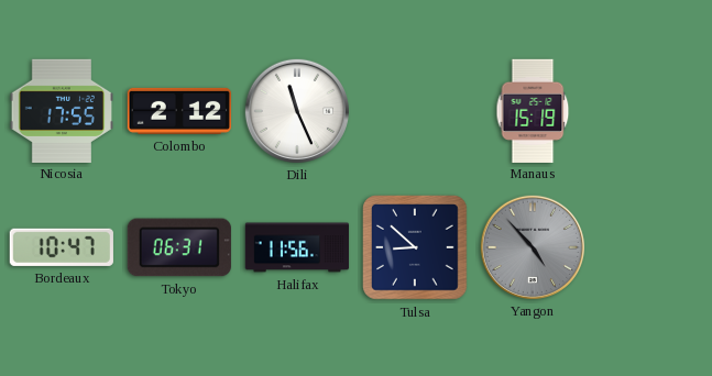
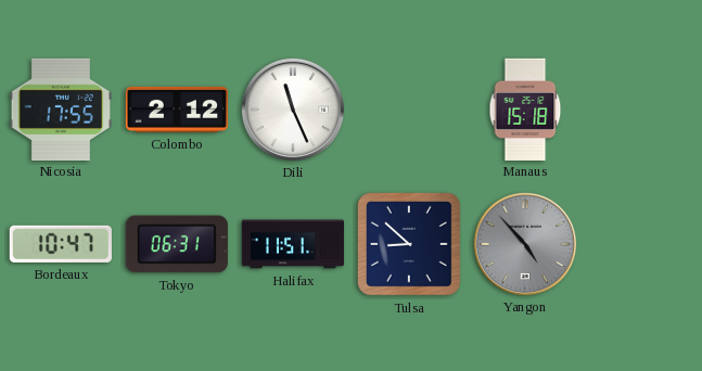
Manaus: 15:19 -> 15:18
Halifax: 11:56 -> 11:51
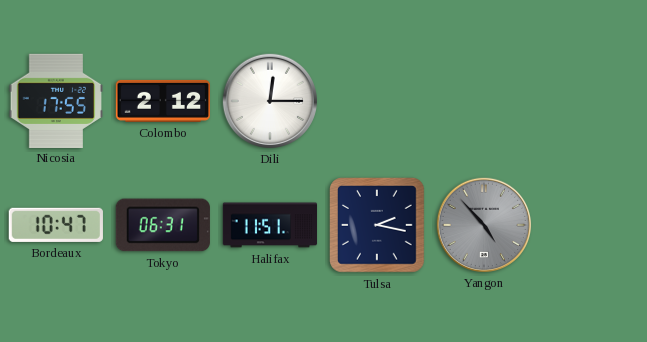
Dili: 11:26 -> 12:15
Manaus: 15:18 -> none
Tulsa: 8:52 -> 2:17
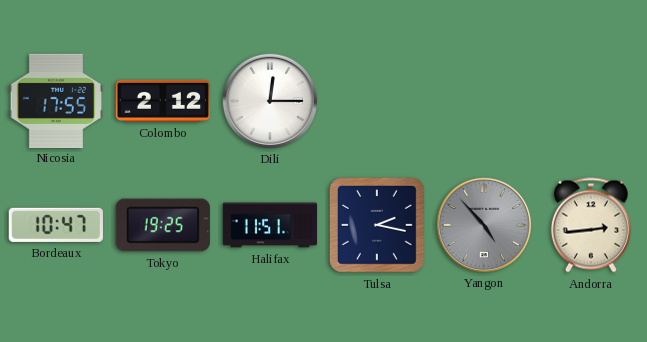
Tokyo: 06:31 -> 19:25
Andorra: none -> 2:44
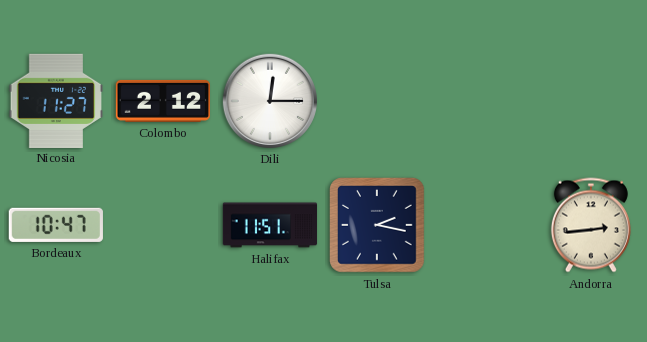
Nicosia: 17:55 -> 11:27
Tokyo: 19:25 -> none
Yangon: 4:53 -> none
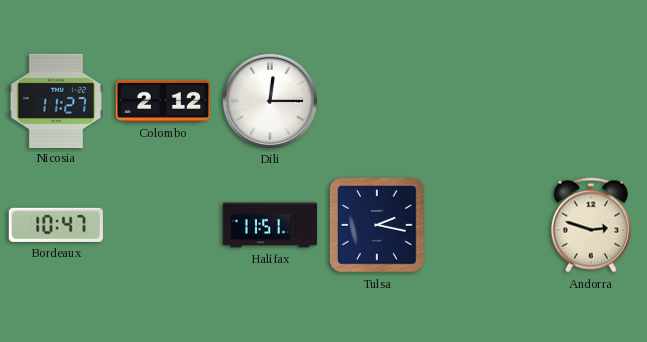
Andorra: 2:44 -> 2:48
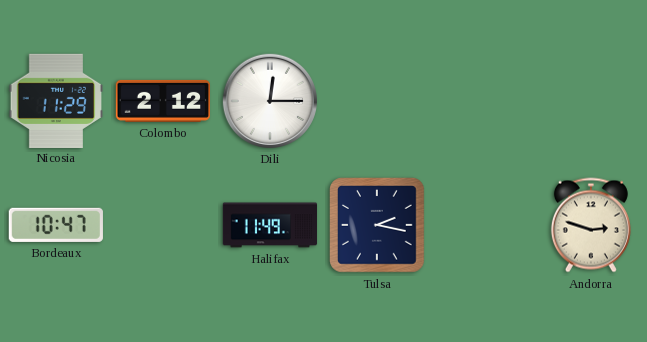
Nicosia: 11:27 -> 11:29
Halifax: 11:51 -> 11:49
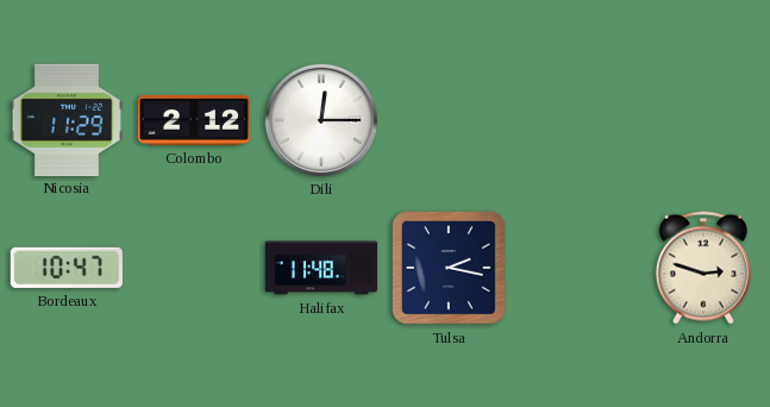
Halifax: 11:49 -> 11:48
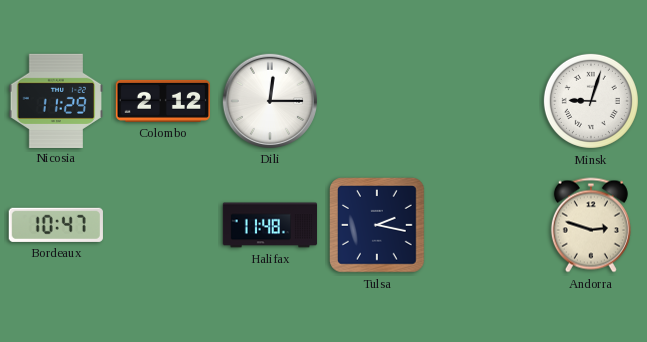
Minsk: none -> 9:03
